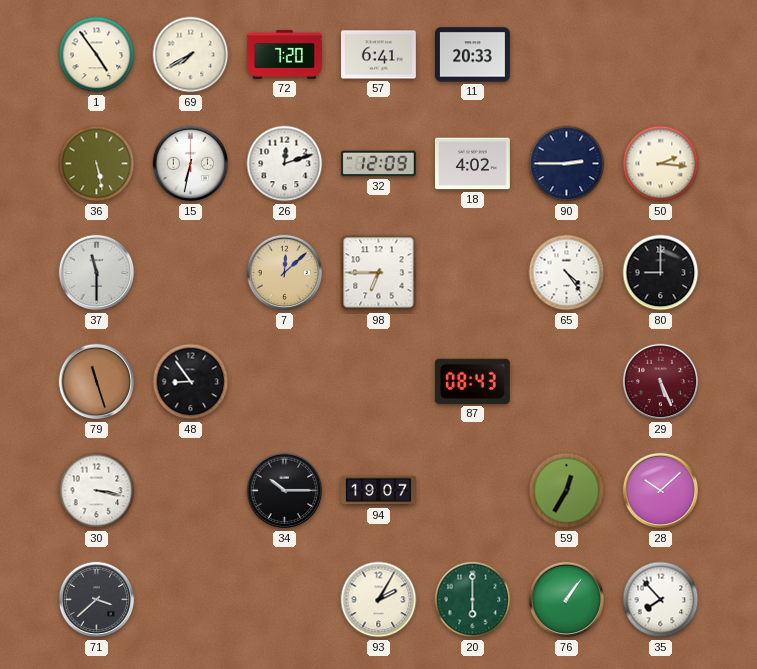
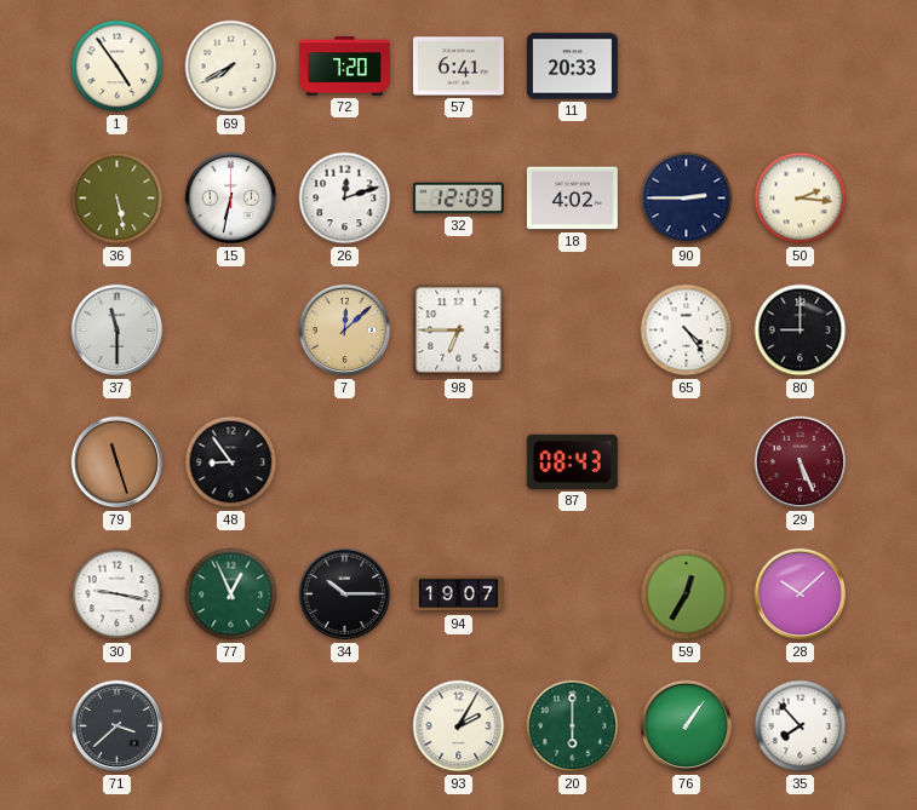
30: 3:17 -> 9:17
77: none -> 12:56
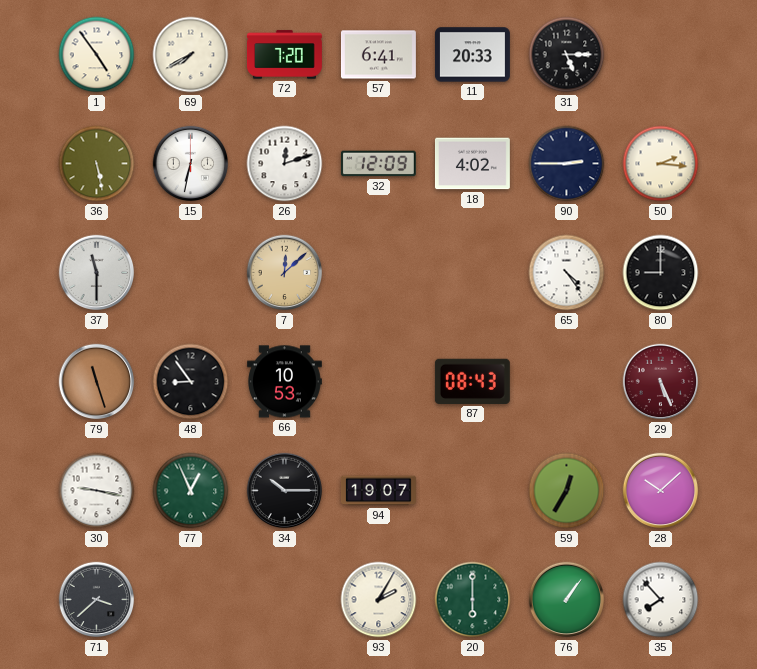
31: none -> 5:15
98: 6:45 -> none
66: none -> 10:53
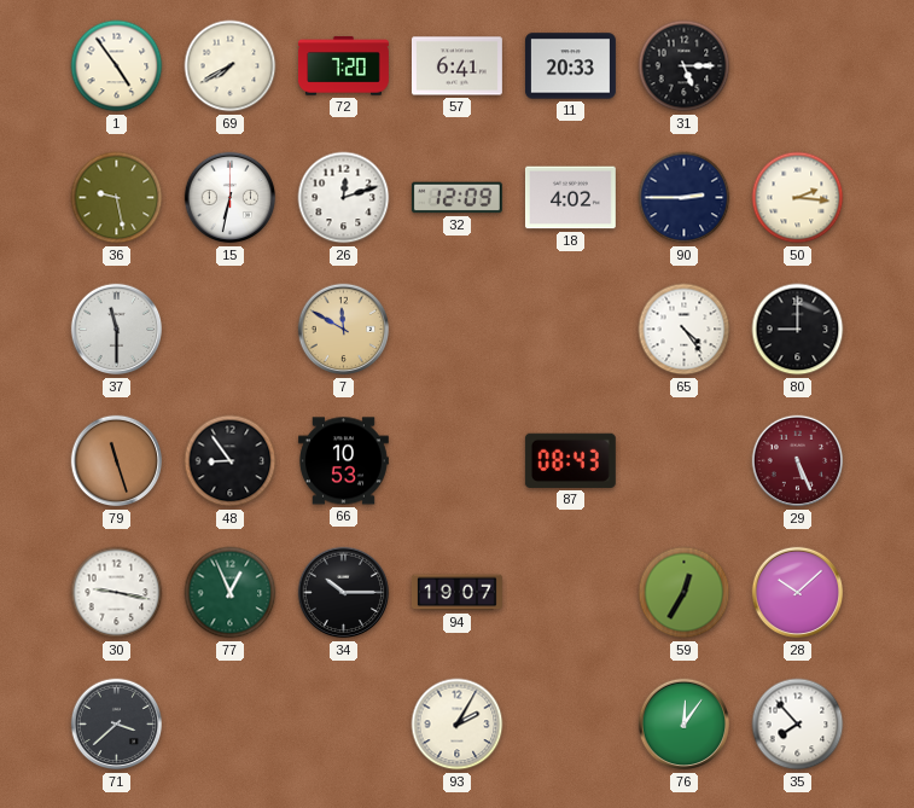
36: 5:28 -> 9:28
7: 12:08 -> 11:50
20: 6:00 -> none
76: 1:06 -> 12:06
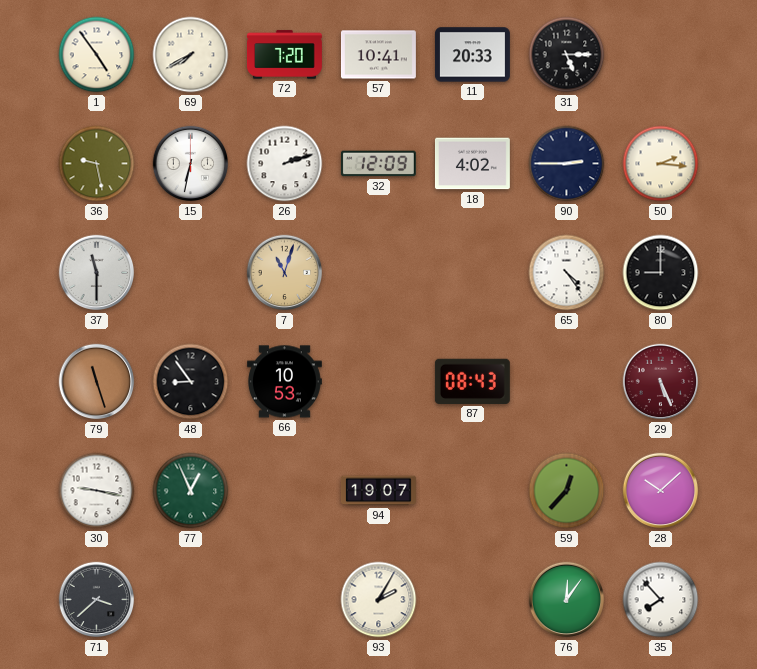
57: 6:41 -> 10:41
26: 12:12 -> 2:12
7: 11:50 -> 11:03
34: 10:15 -> none
59: 12:35 -> 12:37
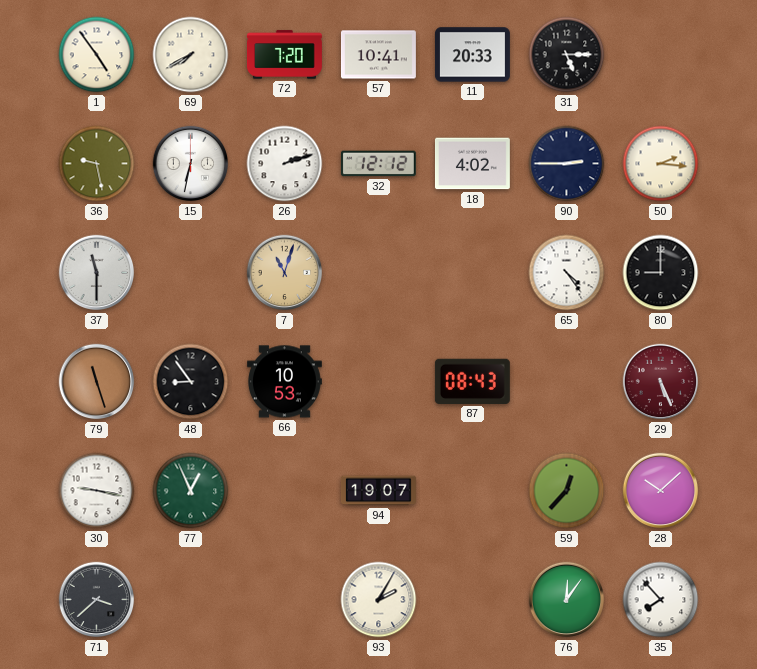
32: 12:09 -> 12:12
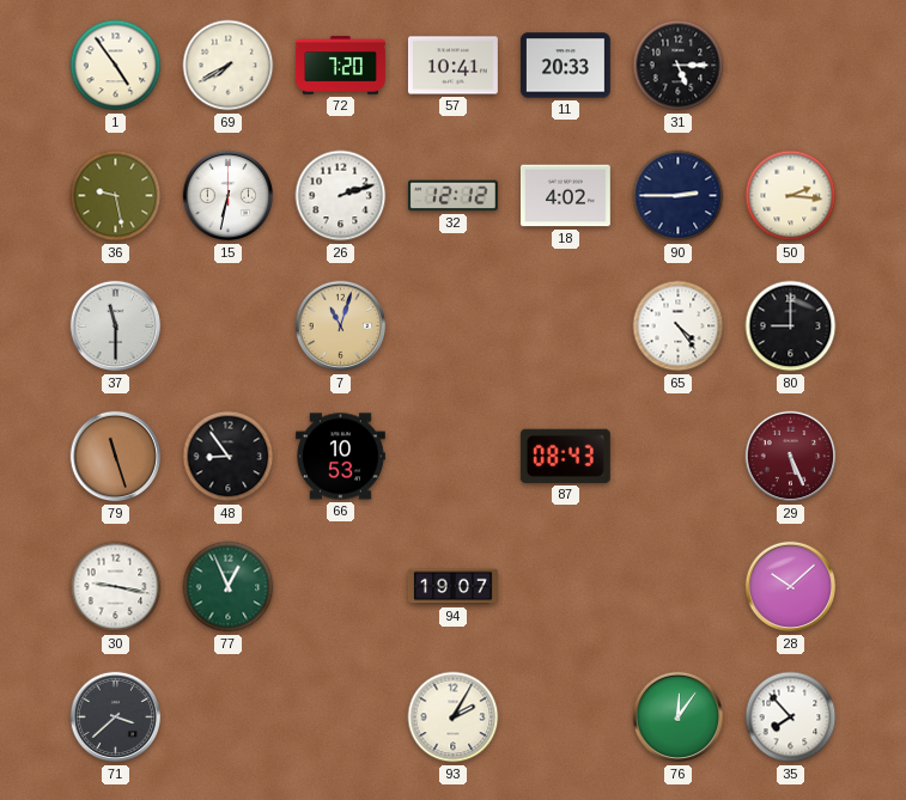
59: 12:37 -> none
